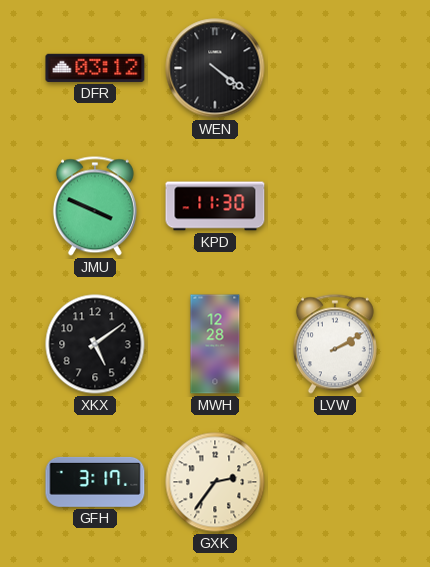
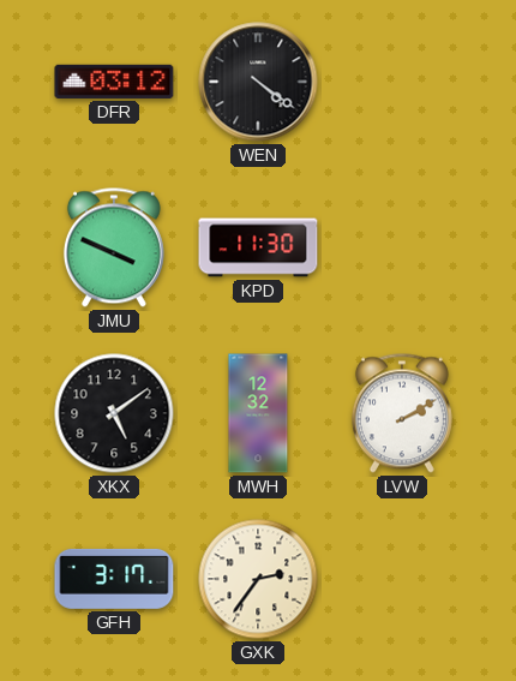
MWH: 12:28 -> 12:32
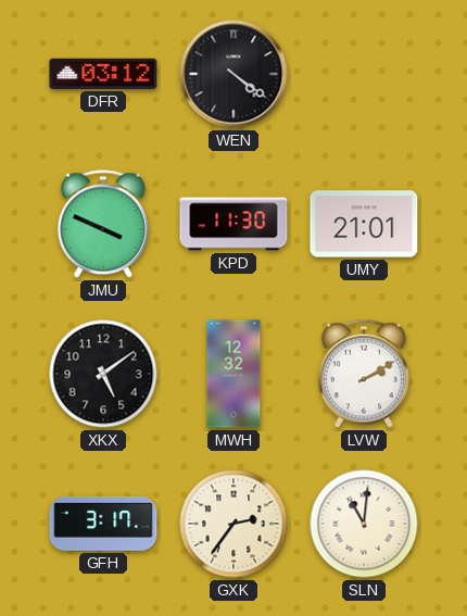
UMY: none -> 21:01
SLN: none -> 11:01
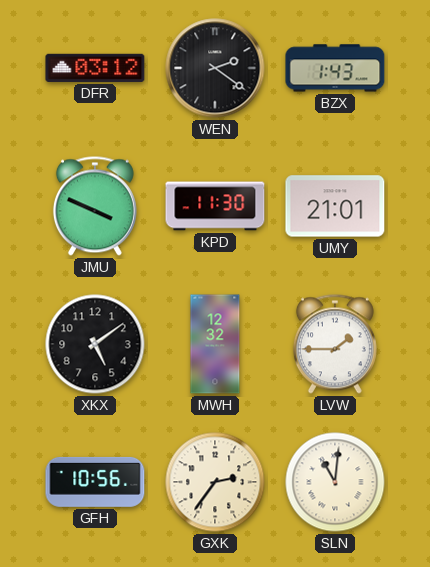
WEN: 4:21 -> 2:21
BZX: none -> 1:43
LVW: 2:10 -> 1:45
GFH: 3:17 -> 10:56
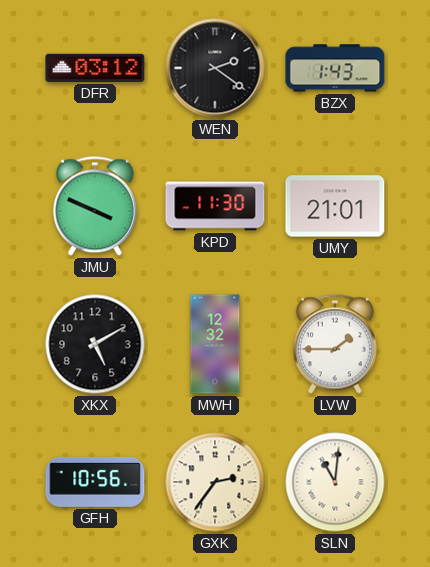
XKX: 5:09 -> 5:10
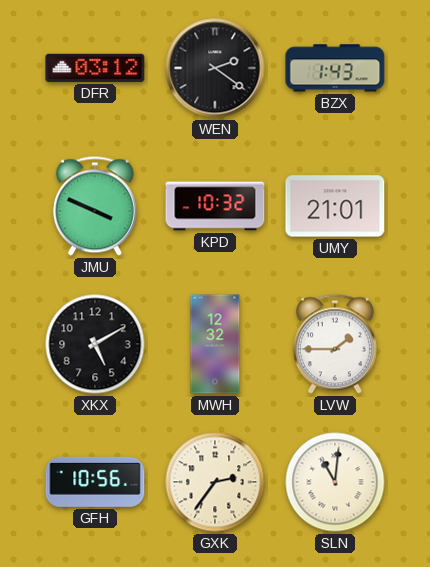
KPD: 11:30 -> 10:32
